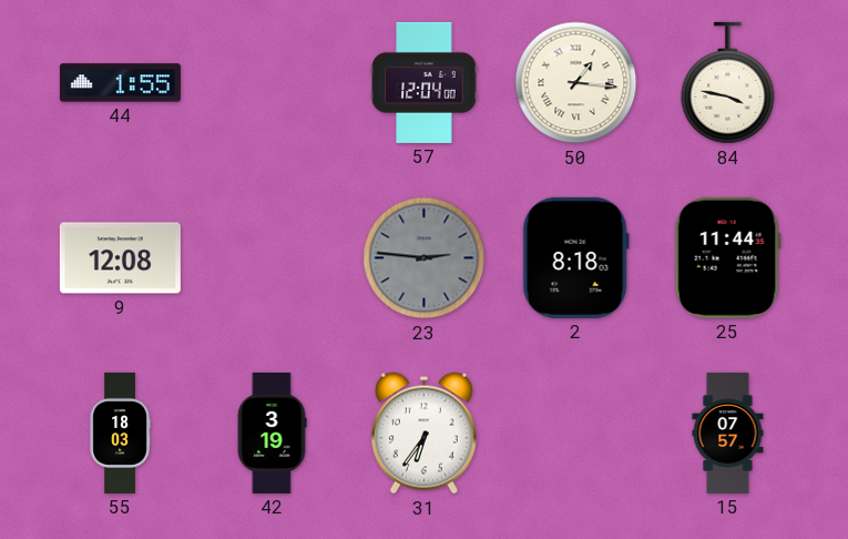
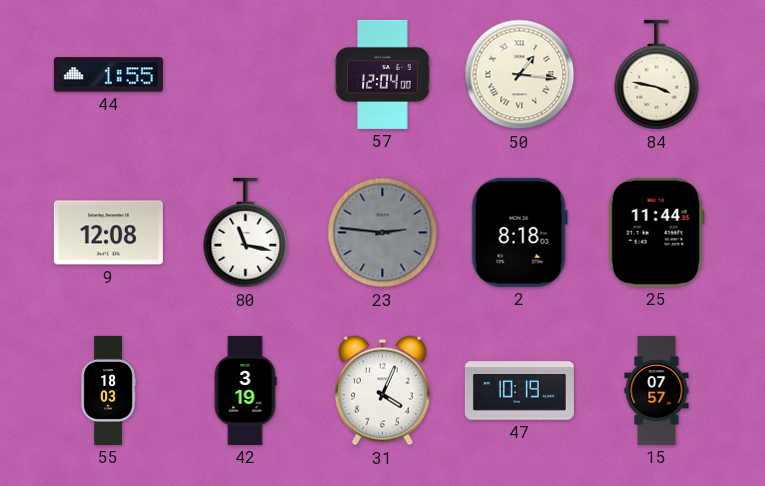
80: none -> 11:17
31: 6:36 -> 4:04
47: none -> 10:19
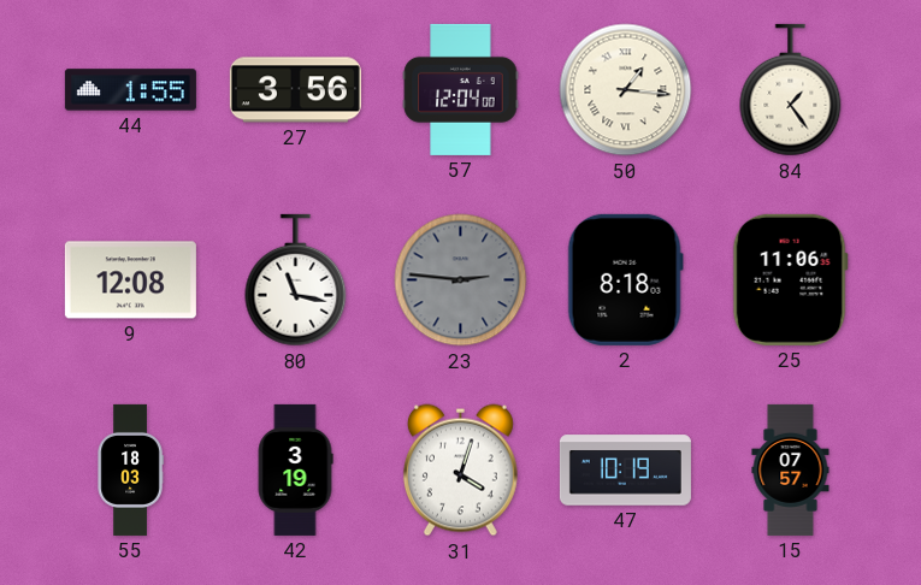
27: none -> 3:56
84: 3:47 -> 1:24
25: 11:44 -> 11:06
31: 4:04 -> 4:03
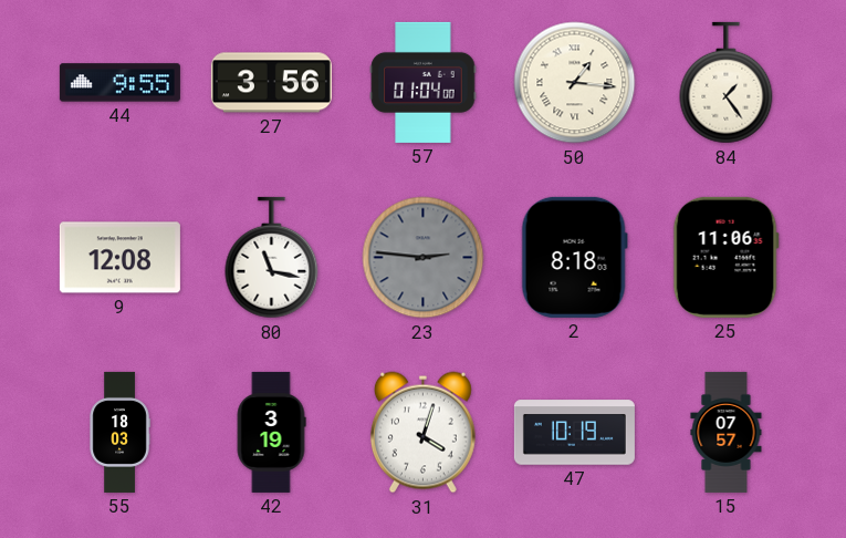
44: 1:55 -> 9:55
57: 12:04 -> 01:04
